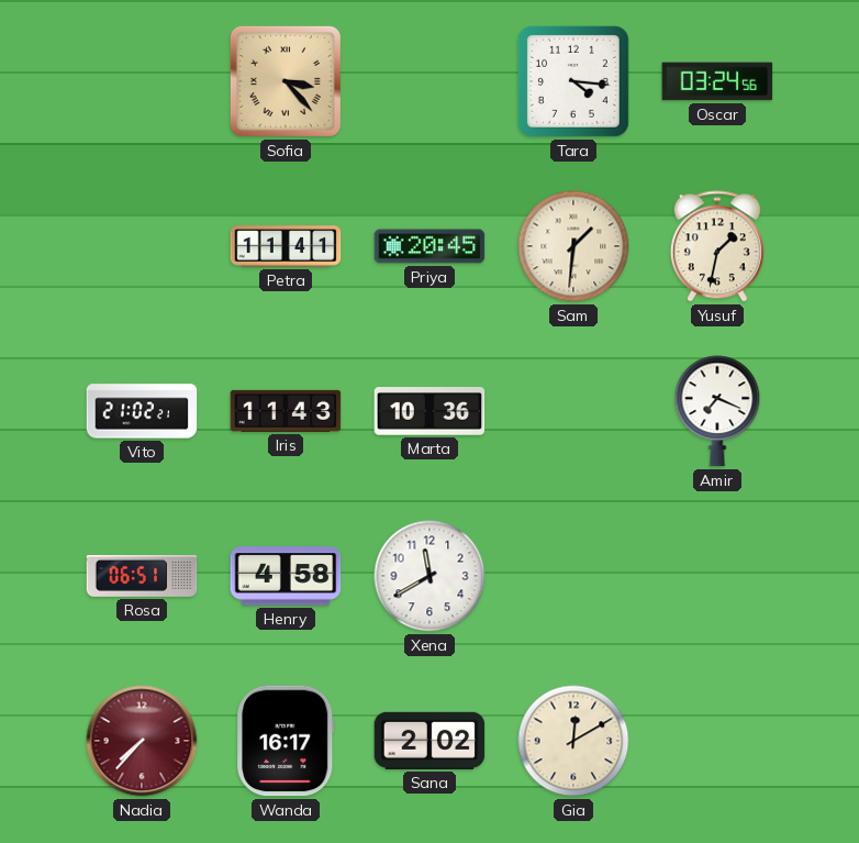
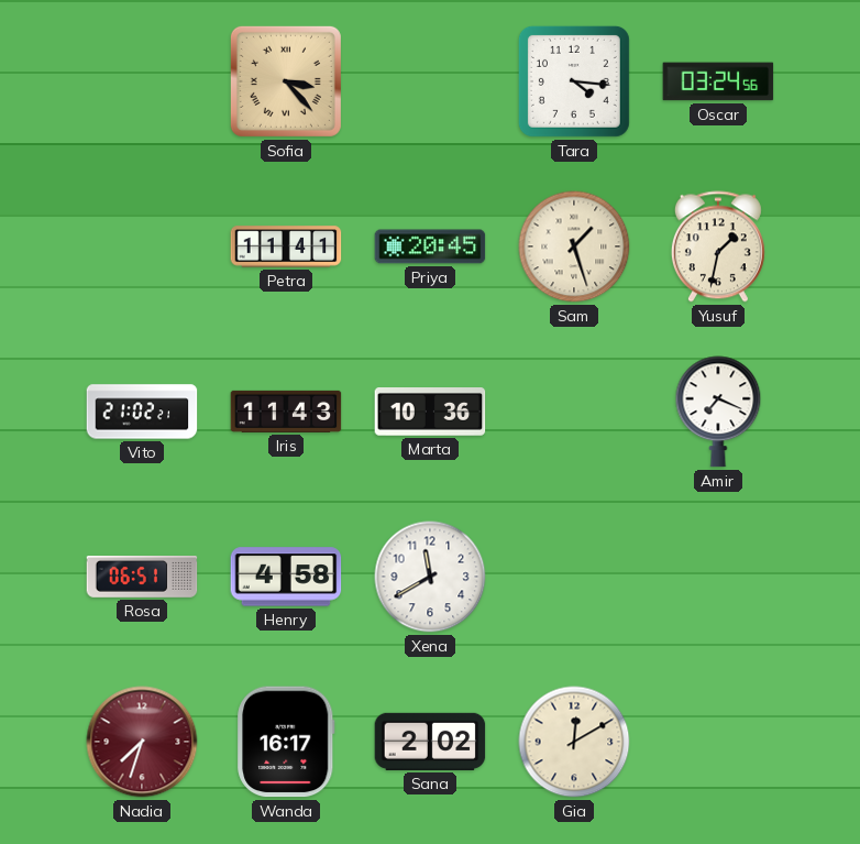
Sam: 1:31 -> 1:27
Nadia: 7:37 -> 7:33
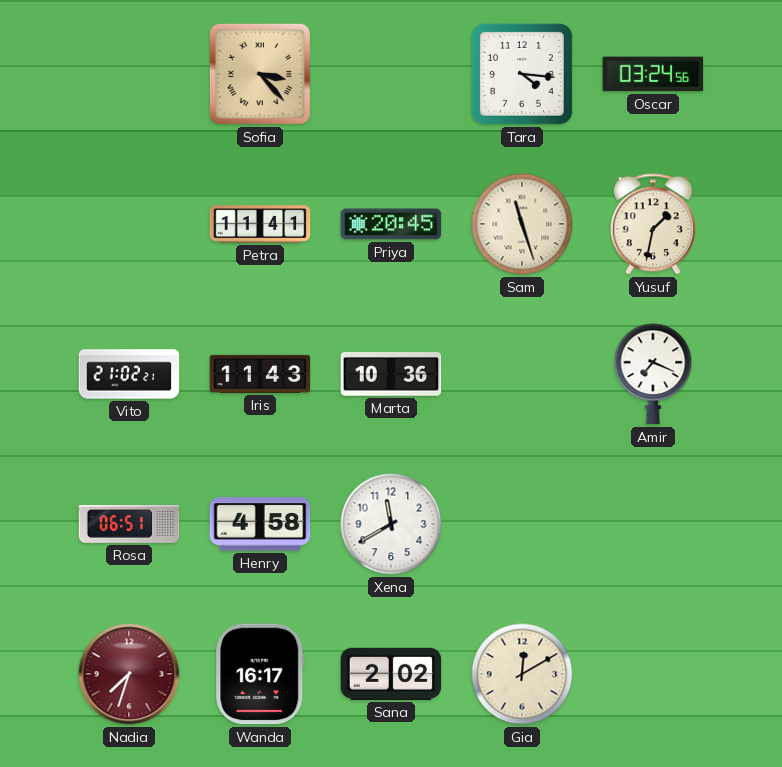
Sam: 1:27 -> 11:27
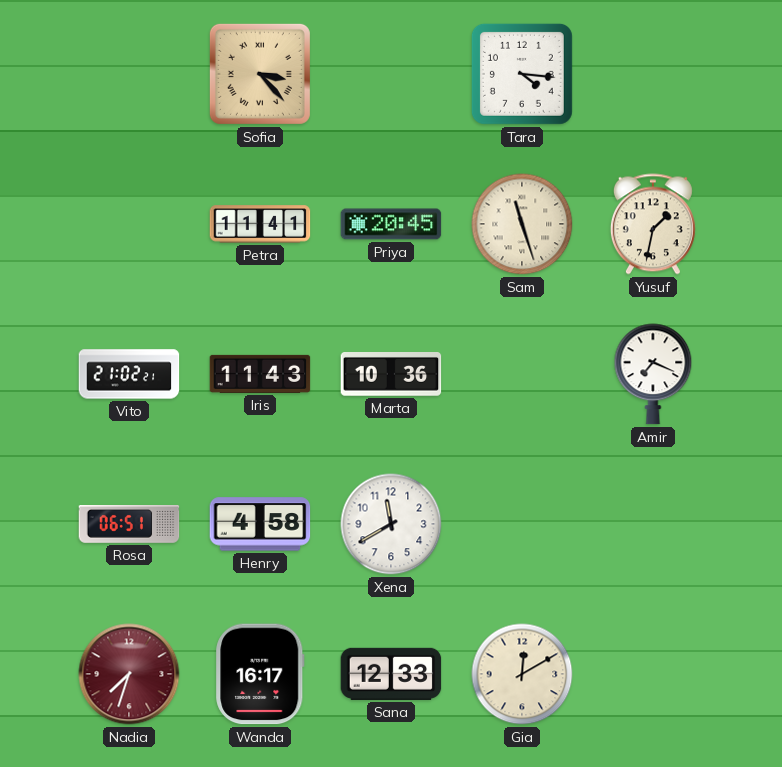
Oscar: 03:24 -> none
Sana: 2:02 -> 12:33
